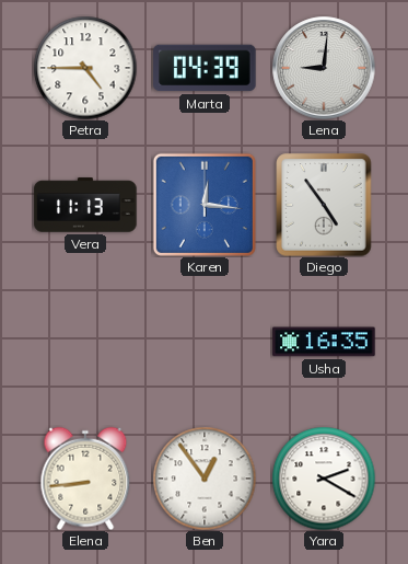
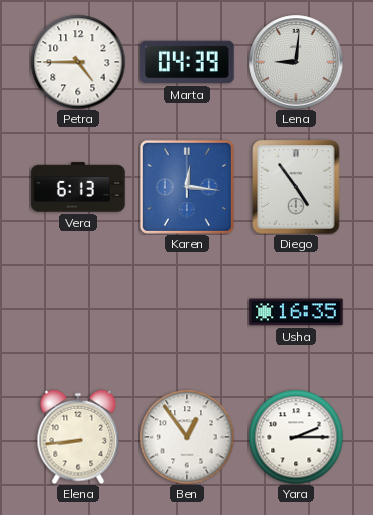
Vera: 11:13 -> 6:13
Yara: 2:20 -> 2:15
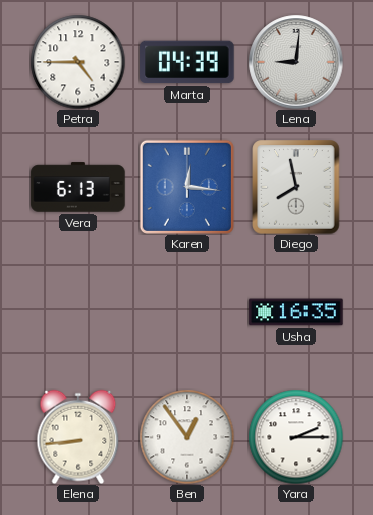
Diego: 4:54 -> 7:58
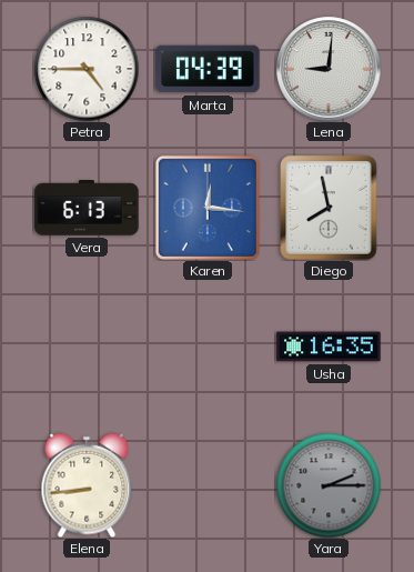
Ben: 12:54 -> none
Yara dial: white -> grey
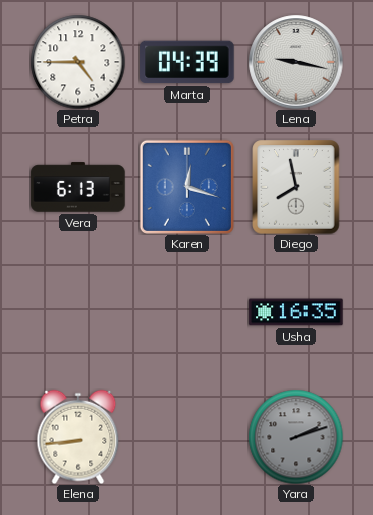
Lena: 9:01 -> 9:17
Karen: 12:16 -> 12:18
Yara: 2:15 -> 2:12
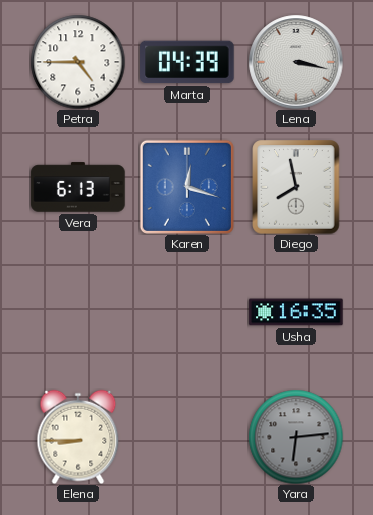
Lena: 9:17 -> 3:17
Elena: 8:44 -> 8:45
Yara: 2:12 -> 6:14
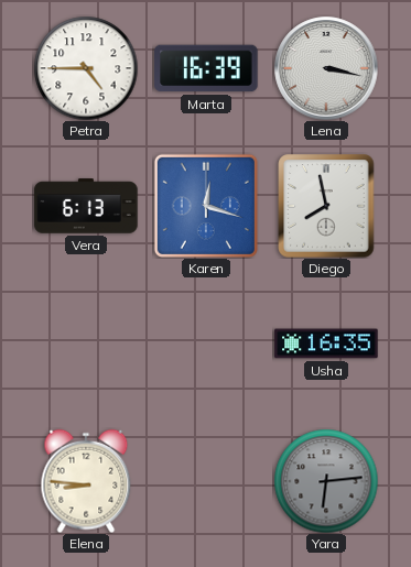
Marta: 04:39 -> 16:39
Elena: 8:45 -> 8:46
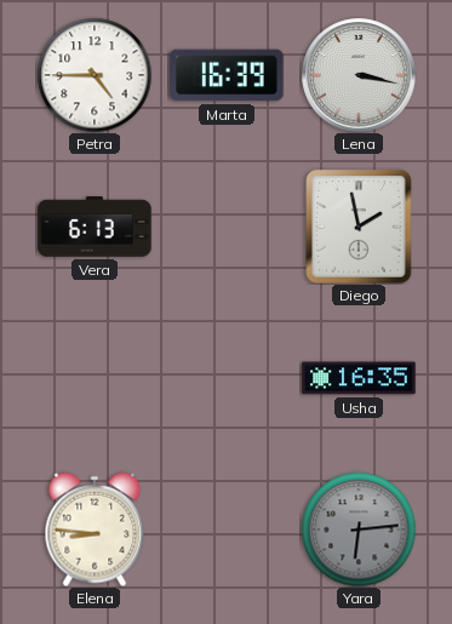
Karen: 12:18 -> none
Diego: 7:58 -> 1:58
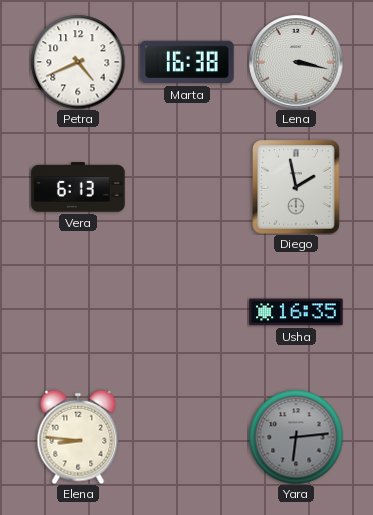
Petra: 4:45 -> 4:41
Marta: 16:39 -> 16:38
